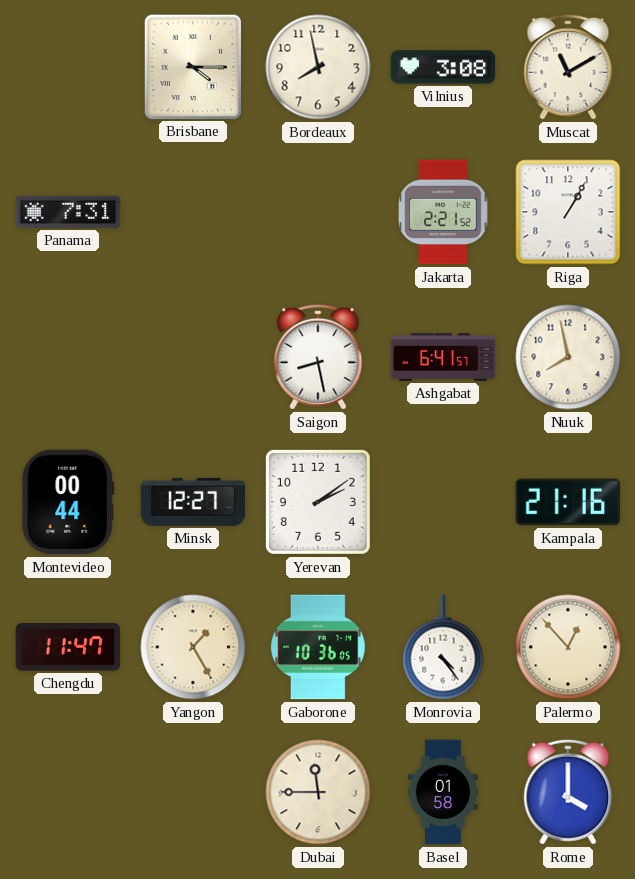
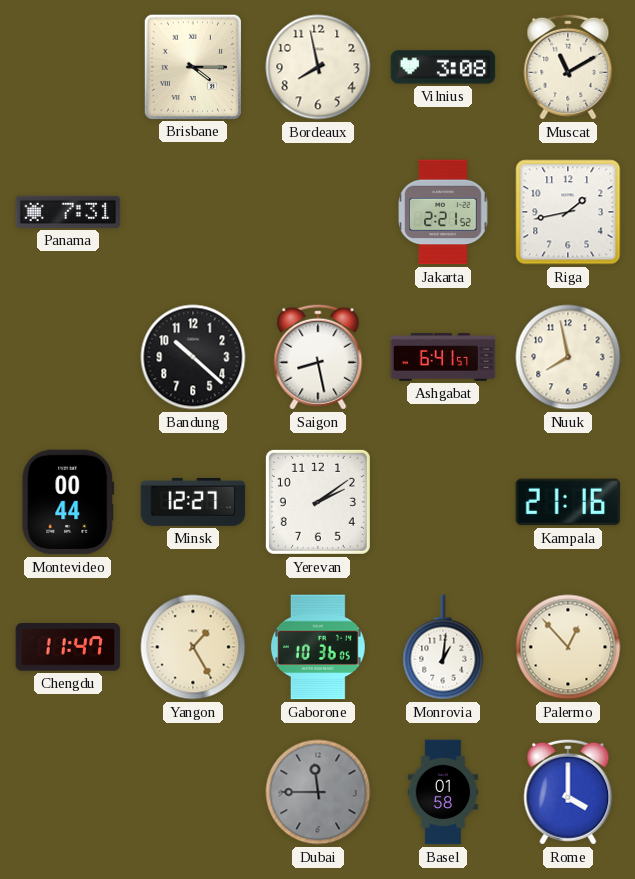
Riga: 1:05 -> 1:43
Bandung: none -> 10:22
Monrovia: 4:24 -> 1:01
Dubai dial: cream -> grey
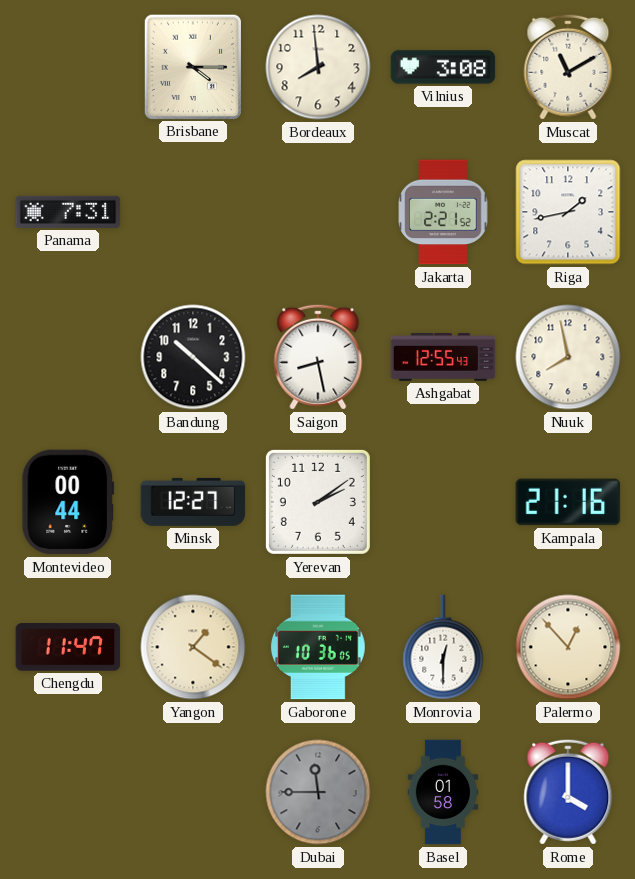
Bordeaux: 7:58 -> 7:59
Ashgabat: 6:41 -> 12:55
Yangon: 1:25 -> 1:21
Monrovia: 1:01 -> 12:30
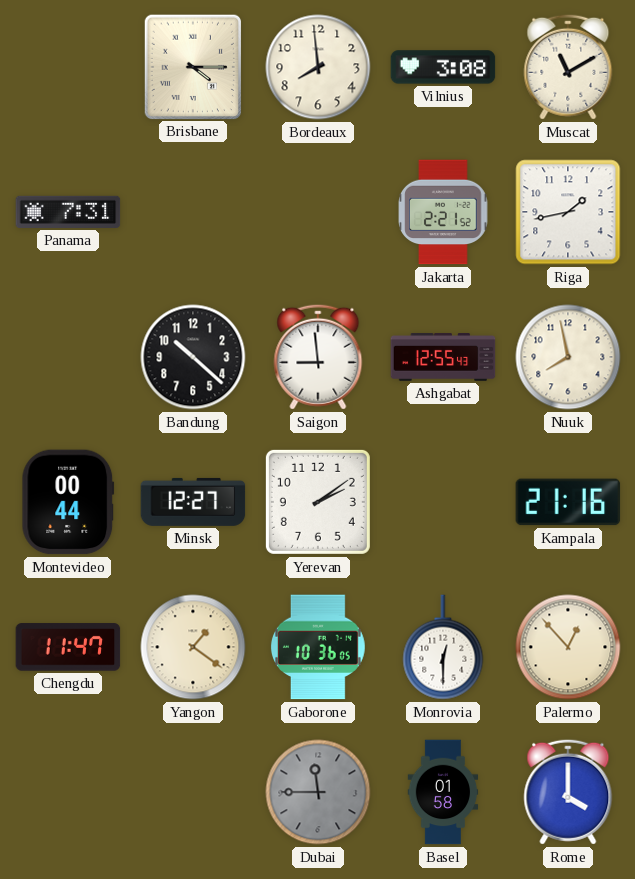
Saigon: 8:28 -> 8:59
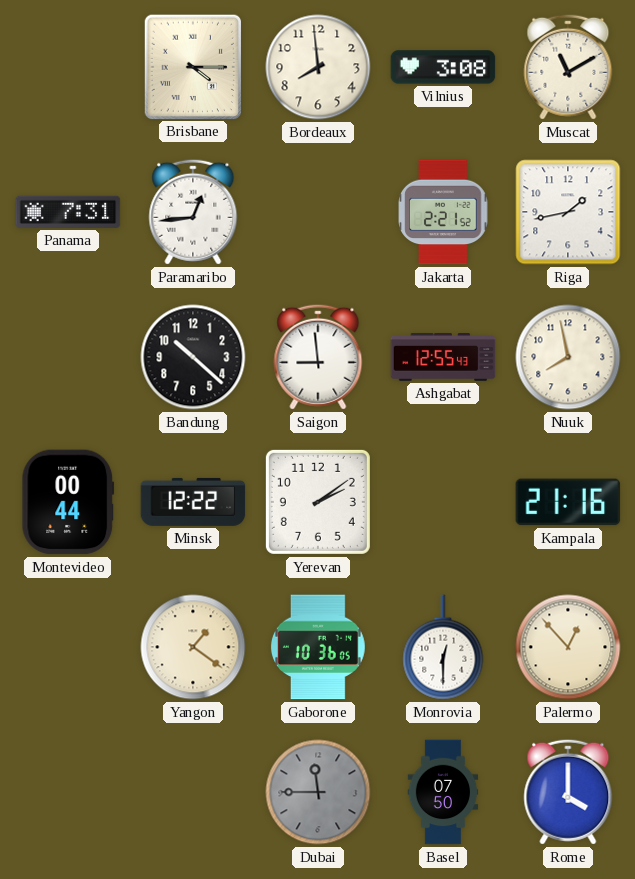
Paramaribo: none -> 12:44
Minsk: 12:27 -> 12:22
Chengdu: 11:47 -> none
Basel: 01:58 -> 07:50
